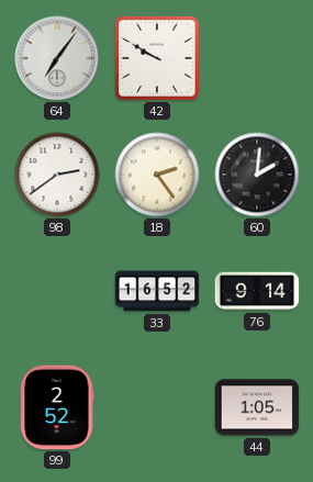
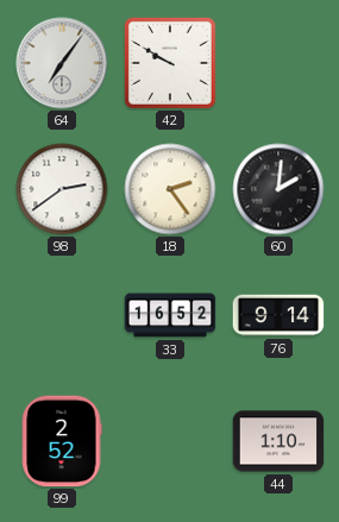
44: 1:05 -> 1:10
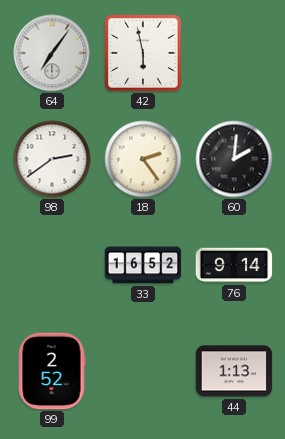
42: 9:50 -> 5:58
44: 1:10 -> 1:13
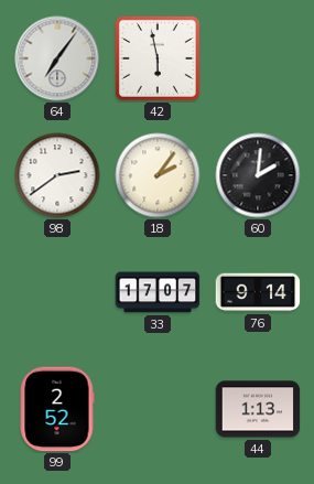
18: 2:24 -> 2:06
33: 16:52 -> 17:07
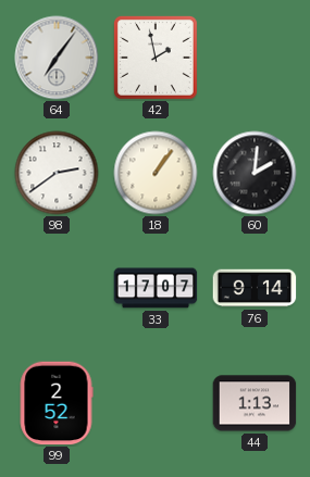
42: 5:58 -> 1:58
18: 2:06 -> 1:06
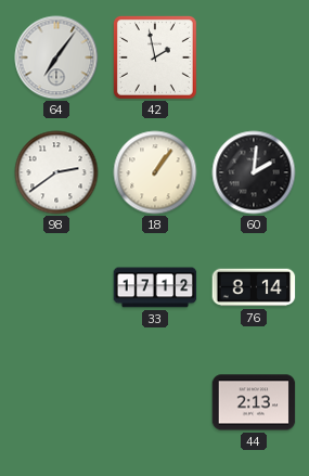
33: 17:07 -> 17:12
76: 9:14 -> 8:14
99: 2:52 -> none
44: 1:13 -> 2:13
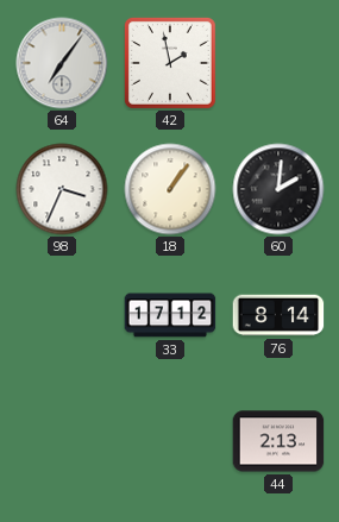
98: 2:39 -> 3:34
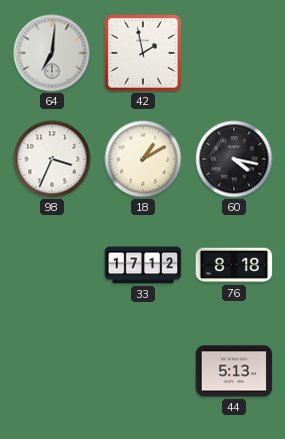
64: 7:06 -> 7:01
18: 1:06 -> 1:10
60: 2:01 -> 4:17
76: 8:14 -> 8:18
44: 2:13 -> 5:13
